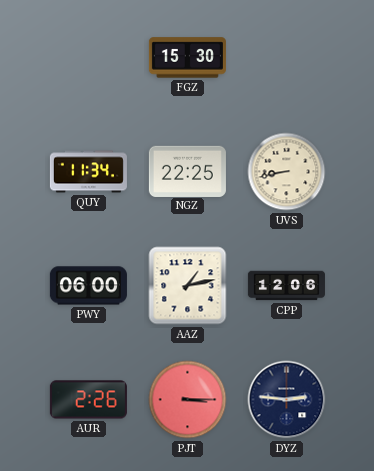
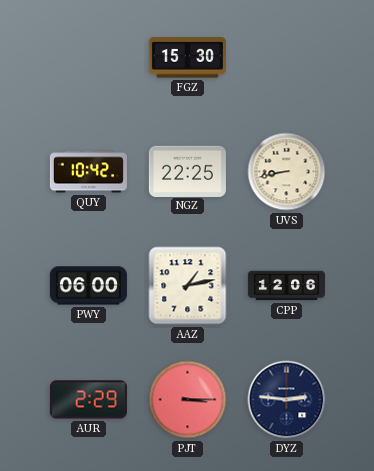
QUY: 11:34 -> 10:42
AUR: 2:26 -> 2:29
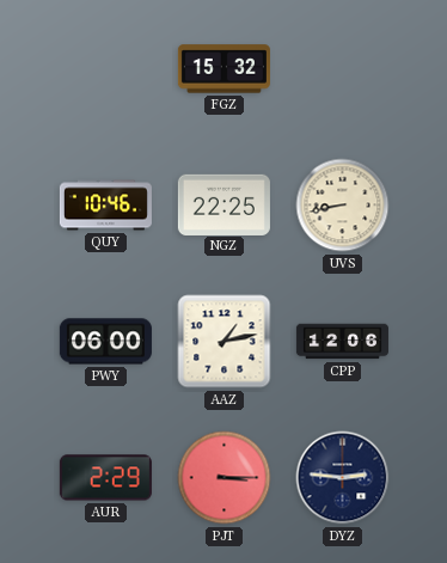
FGZ: 15:30 -> 15:32
QUY: 10:42 -> 10:46
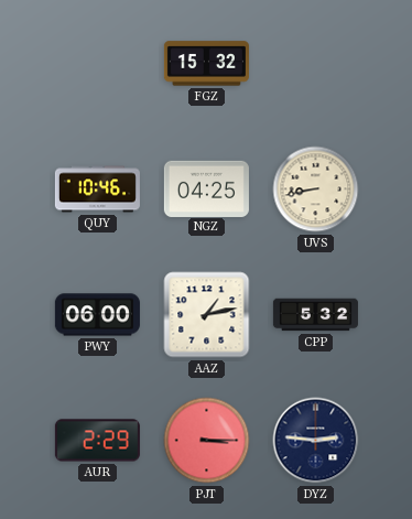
NGZ: 22:25 -> 04:25
CPP: 12:06 -> 5:32
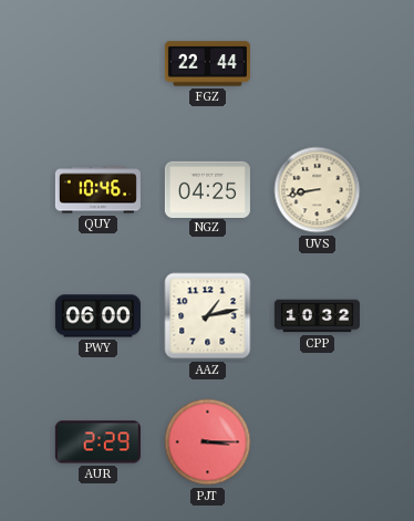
FGZ: 15:32 -> 22:44
CPP: 5:32 -> 10:32
DYZ: 2:46 -> none
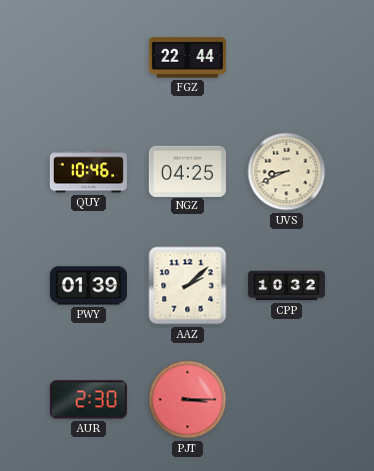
UVS: 8:43 -> 8:41
PWY: 06:00 -> 01:39
AAZ: 1:13 -> 2:08
AUR: 2:29 -> 2:30
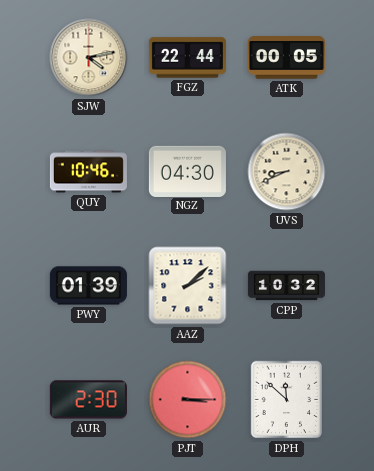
SJW: none -> 4:13
ATK: none -> 00:05
NGZ: 04:25 -> 04:30
DPH: none -> 11:52
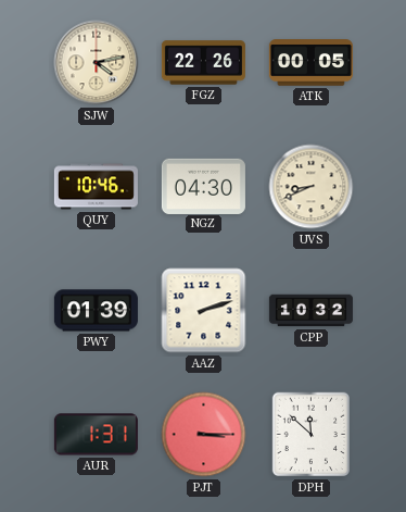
FGZ: 22:44 -> 22:26
AAZ: 2:08 -> 2:12
AUR: 2:30 -> 1:31
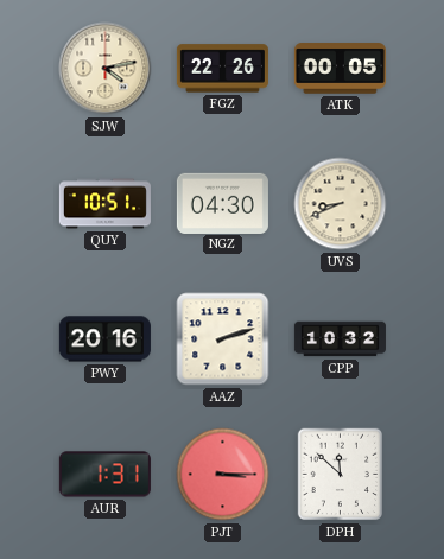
QUY: 10:46 -> 10:51
PWY: 01:39 -> 20:16
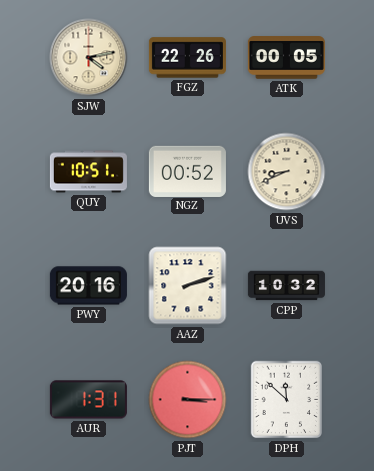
NGZ: 04:30 -> 00:52
